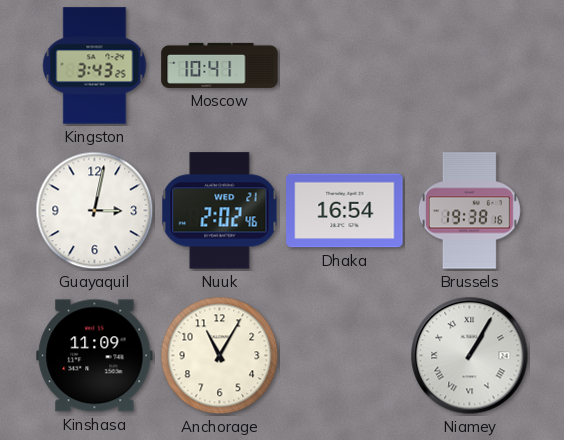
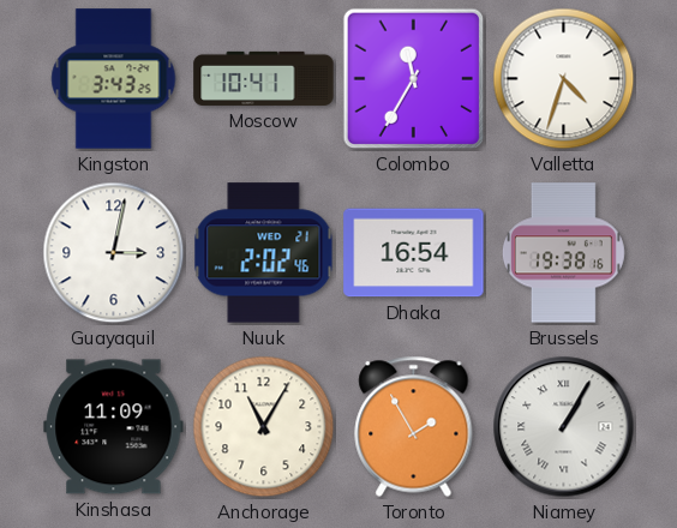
Colombo: none -> 11:35
Valletta: none -> 4:33
Toronto: none -> 1:55
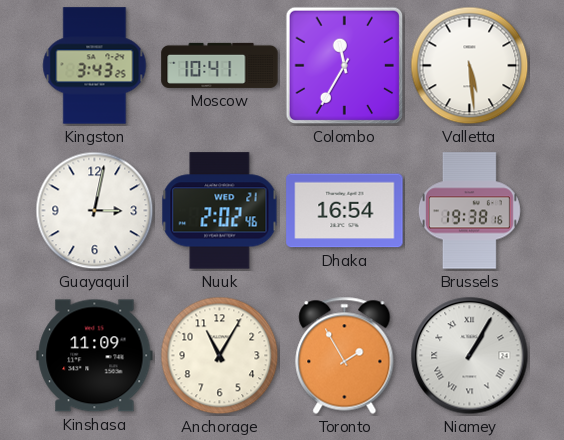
Valletta: 4:33 -> 5:29
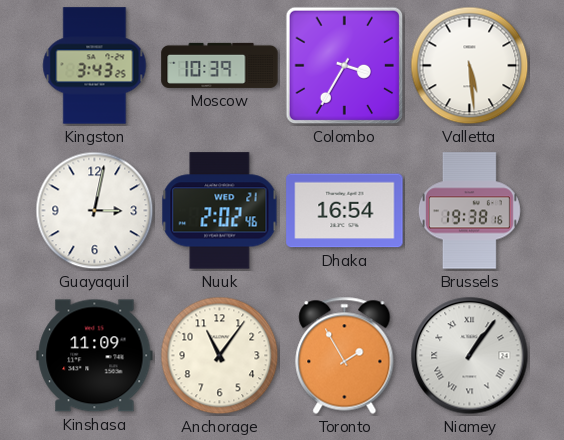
Moscow: 10:41 -> 10:39
Colombo: 11:35 -> 3:35
Anchorage: 11:05 -> 11:06
Niamey: 1:05 -> 1:06
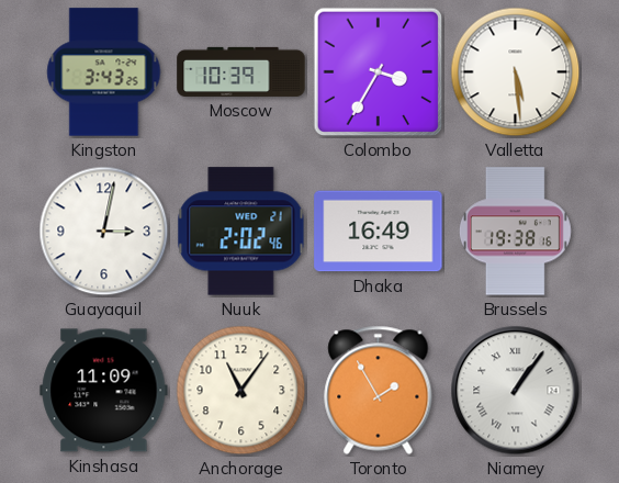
Dhaka: 16:54 -> 16:49
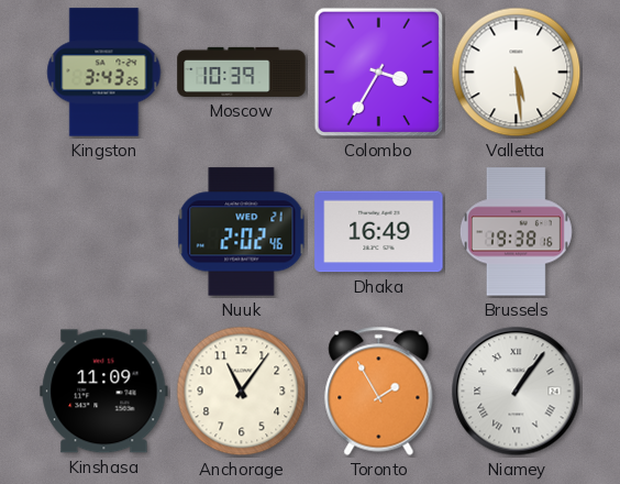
Guayaquil: 3:02 -> none
